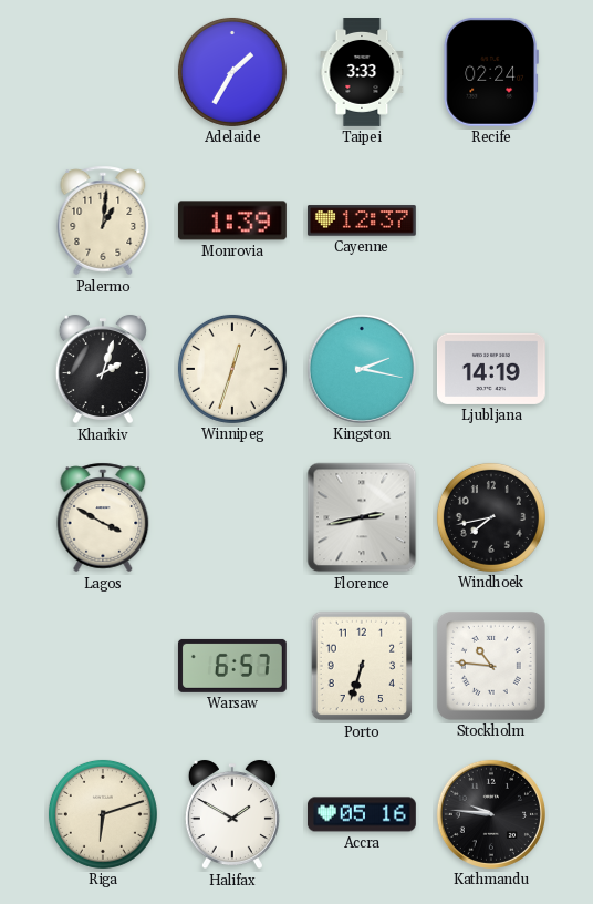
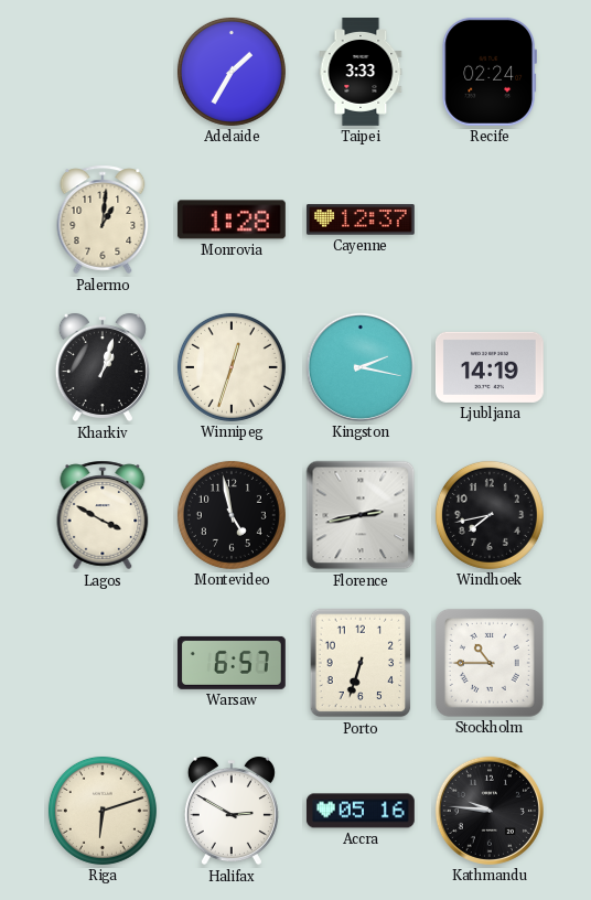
Monrovia: 1:39 -> 1:28
Kharkiv: 2:03 -> 1:03
Montevideo: none -> 4:58
Stockholm: 10:46 -> 10:45
Halifax: 1:50 -> 2:50
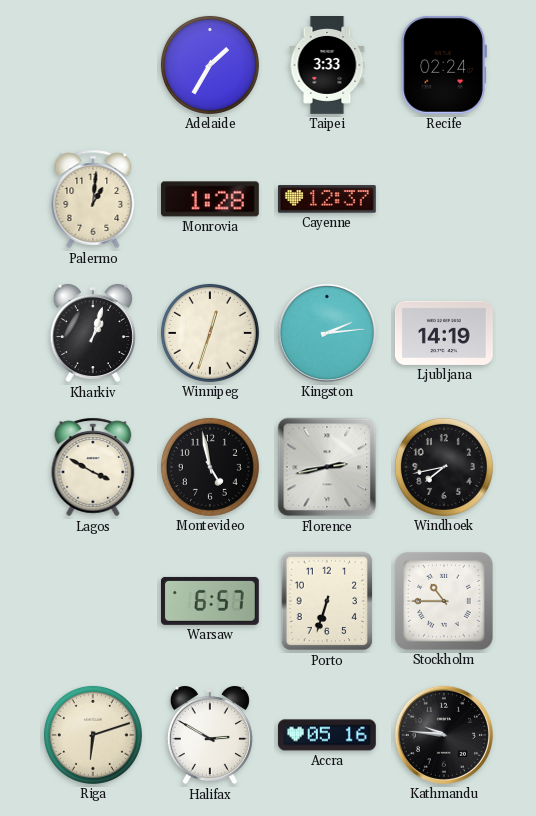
Kingston: 2:17 -> 2:14
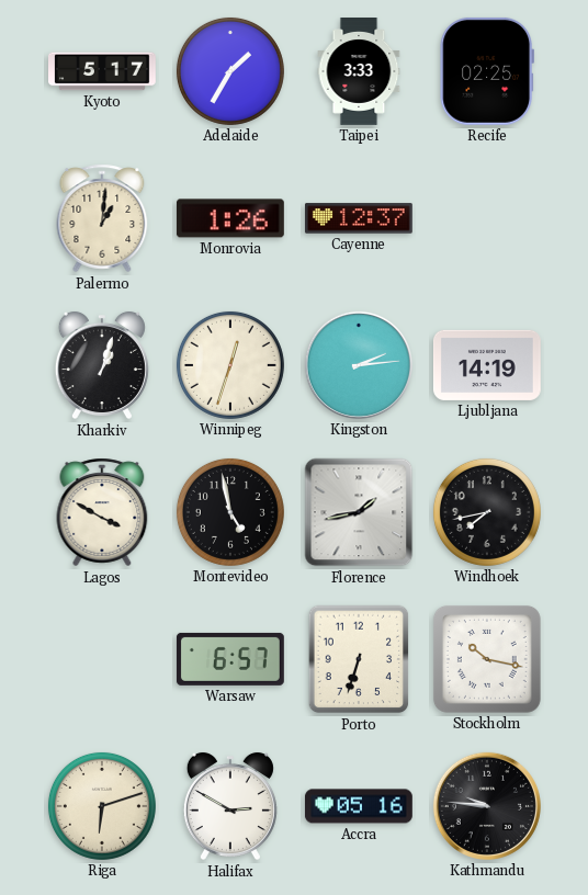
Kyoto: none -> 5:17
Recife: 02:24 -> 02:25
Monrovia: 1:28 -> 1:26
Florence: 2:43 -> 1:43
Stockholm: 10:45 -> 10:17
